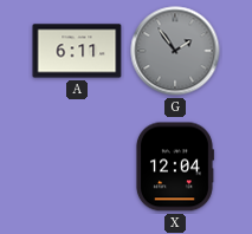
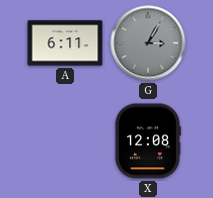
G: 1:54 -> 3:05
X: 12:04 -> 12:08
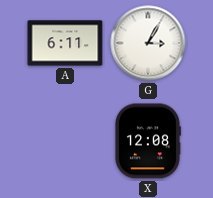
G dial: grey -> white
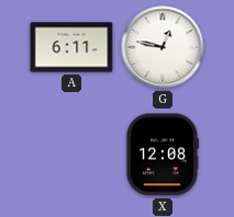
G: 3:05 -> 12:47
